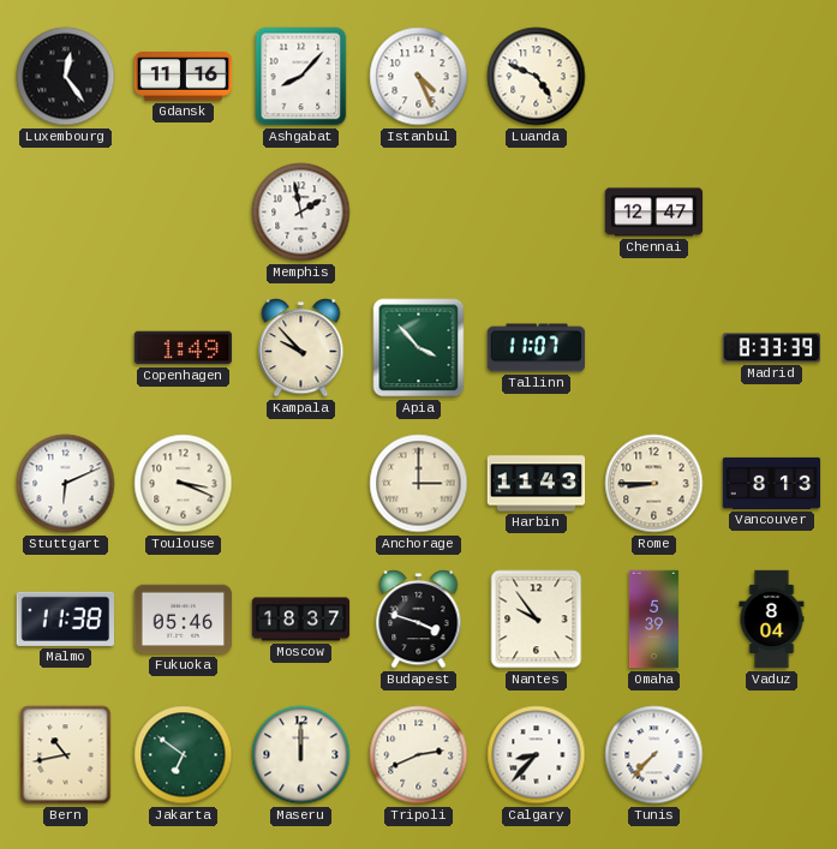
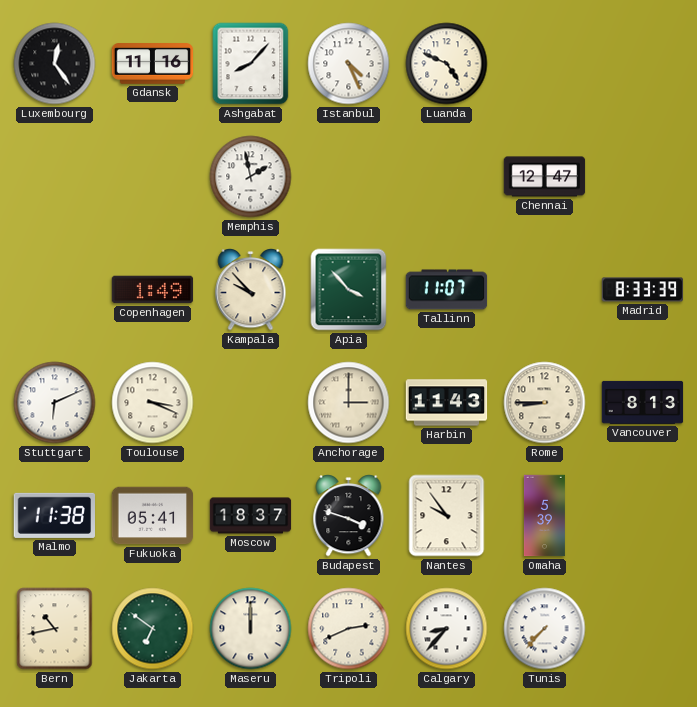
Fukuoka: 05:46 -> 05:41
Vaduz: 8:04 -> none
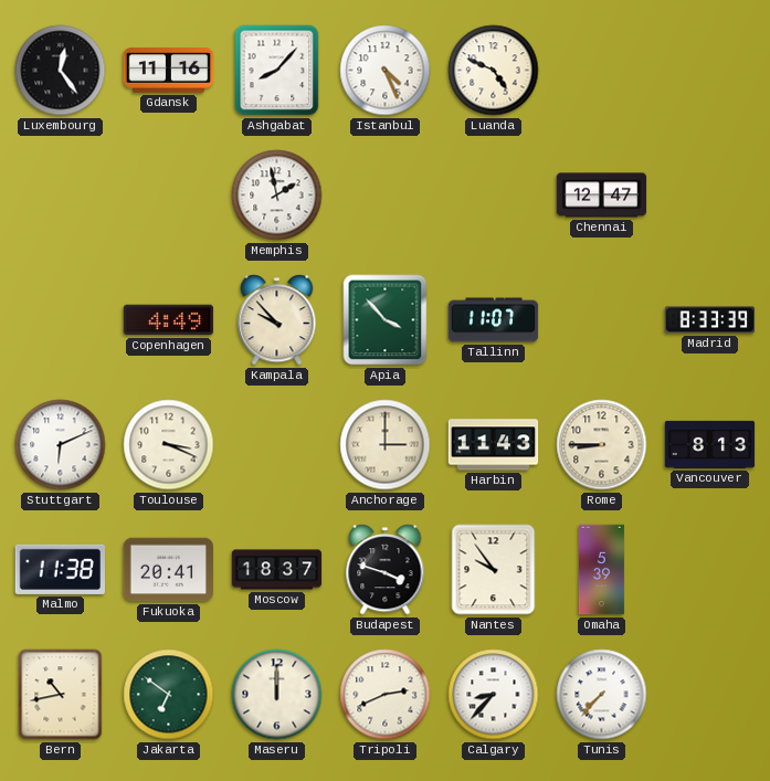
Copenhagen: 1:49 -> 4:49
Fukuoka: 05:41 -> 20:41
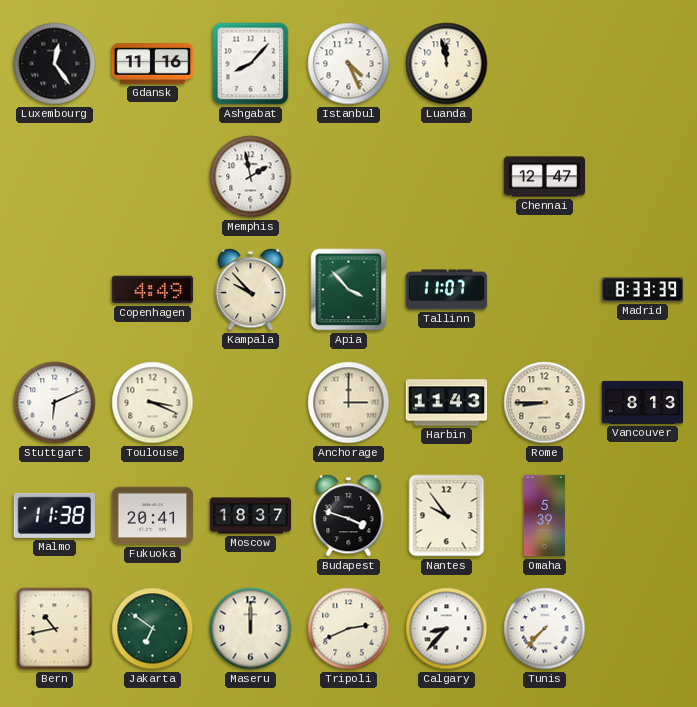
Luanda: 4:49 -> 11:58
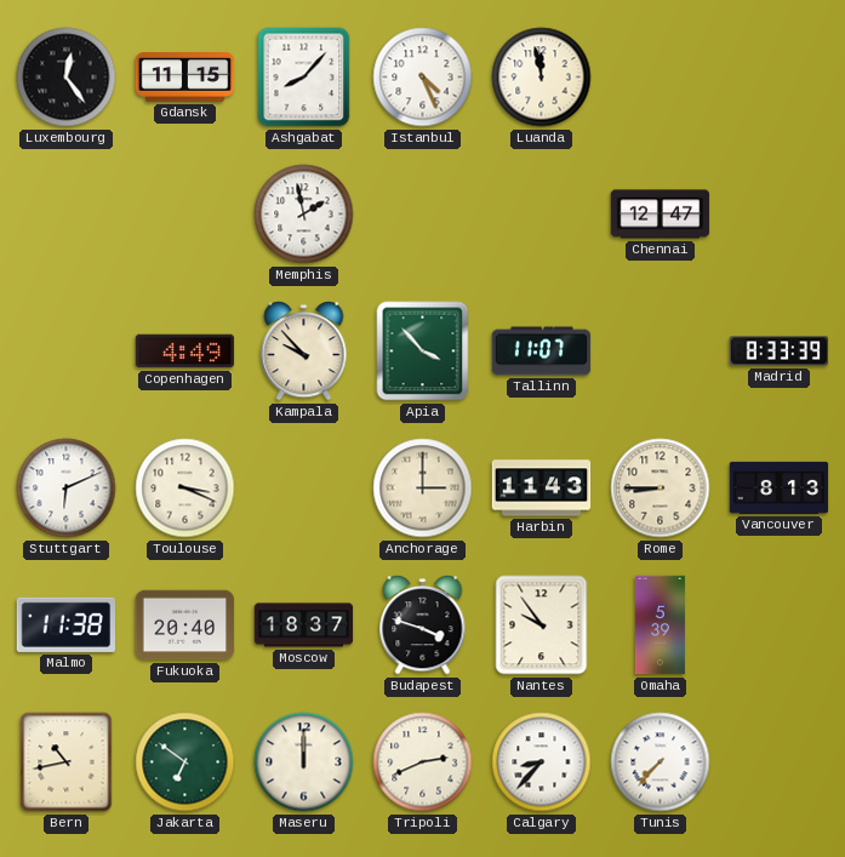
Gdansk: 11:16 -> 11:15
Fukuoka: 20:41 -> 20:40
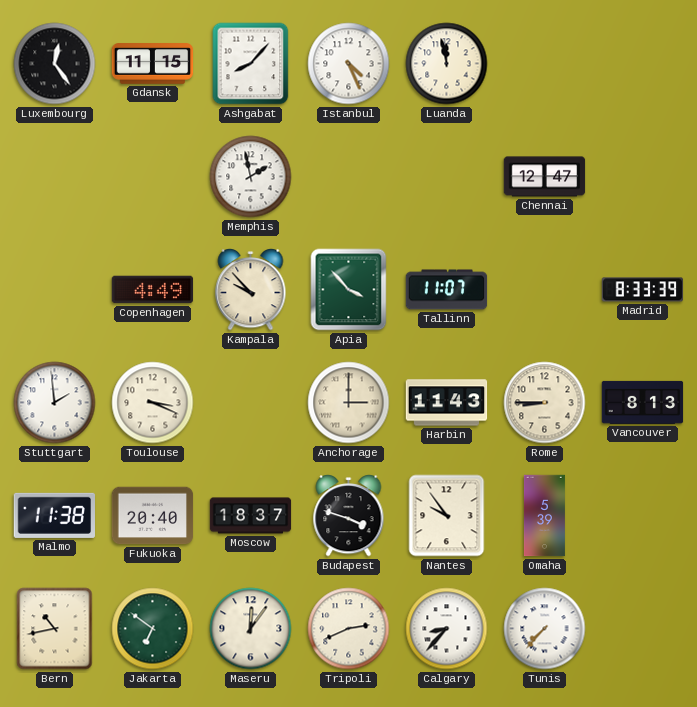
Stuttgart: 6:11 -> 1:59
Maseru: 12:00 -> 12:06
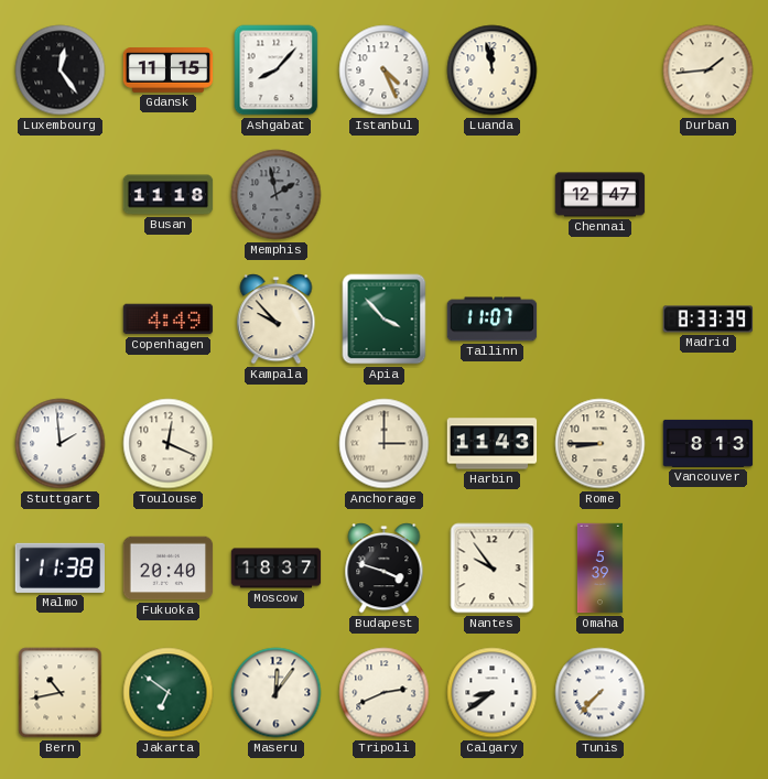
Durban: none -> 1:44
Busan: none -> 11:18
Memphis dial: white -> grey
Toulouse: 3:19 -> 12:19
Calgary: 8:37 -> 8:39
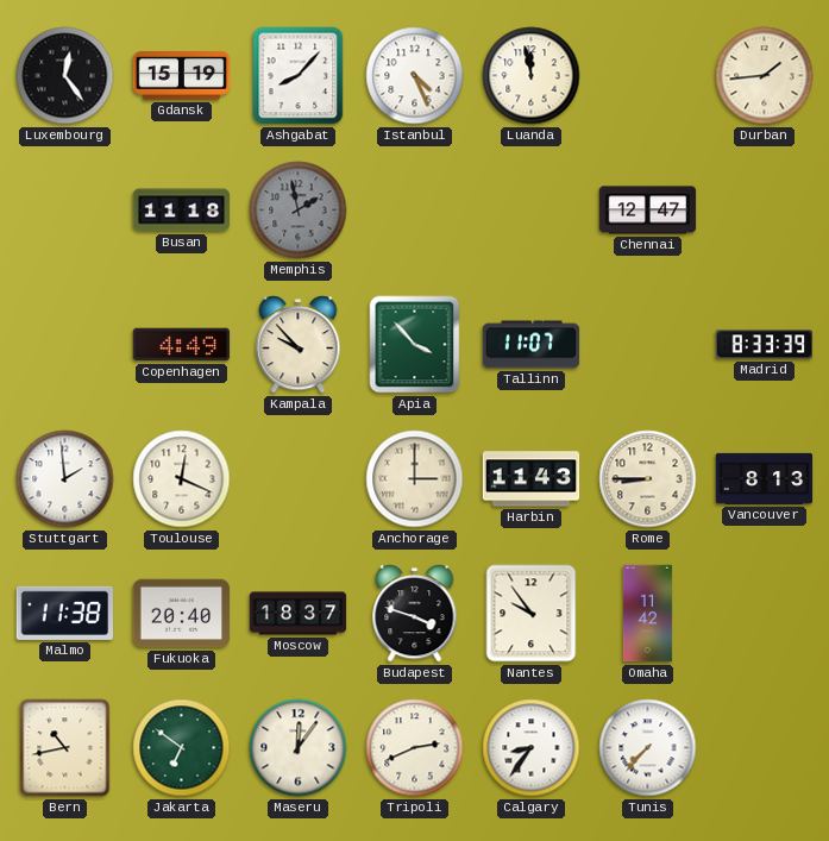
Gdansk: 11:15 -> 15:19
Omaha: 5:39 -> 11:42
Calgary: 8:39 -> 8:36
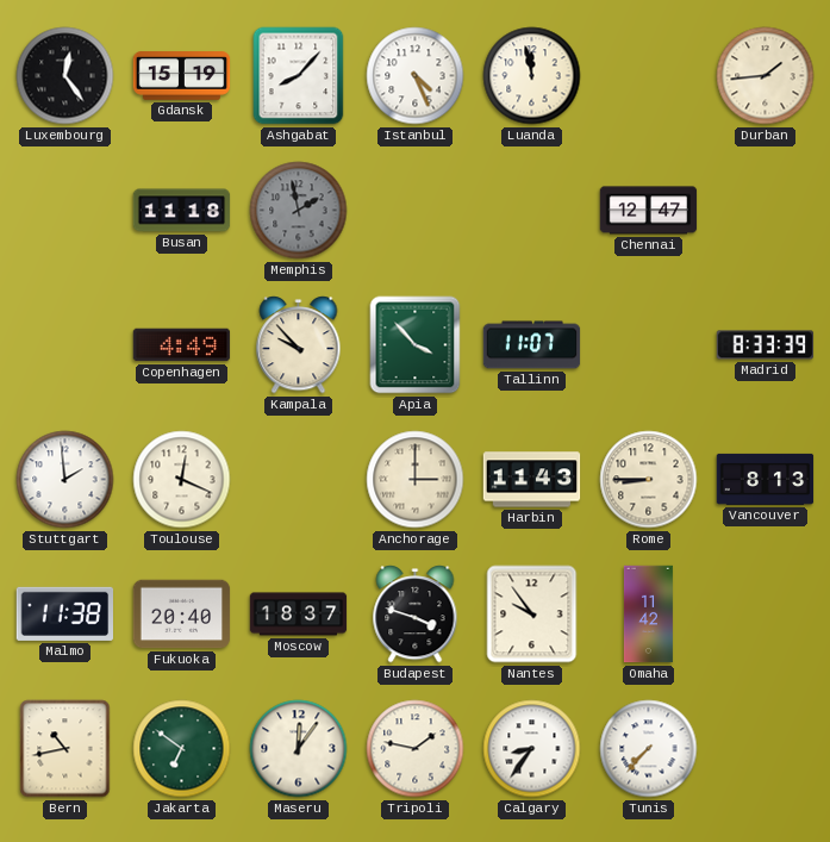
Tripoli: 2:41 -> 1:47
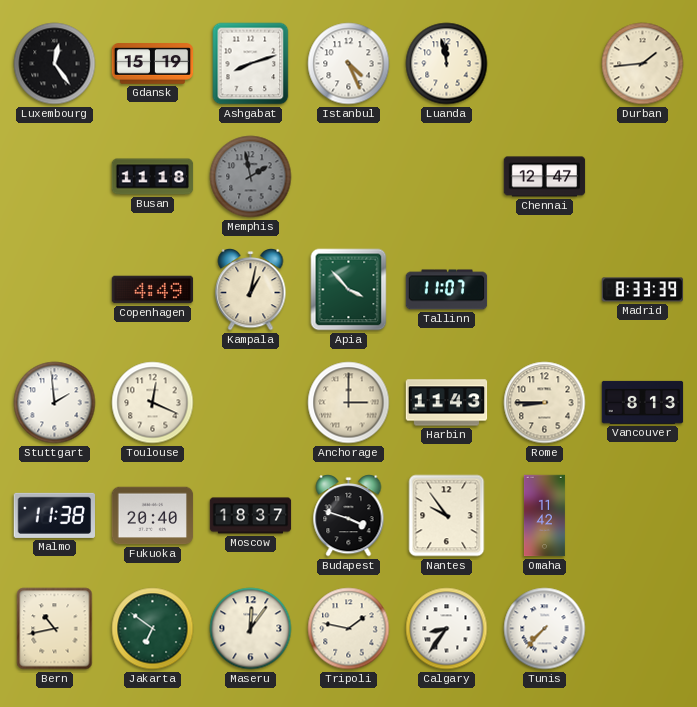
Ashgabat: 8:07 -> 8:12
Kampala: 9:53 -> 1:02
